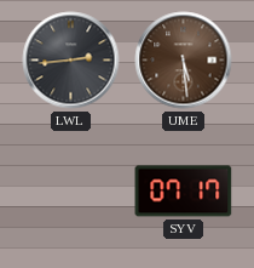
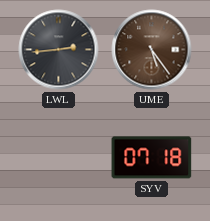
UME: 5:29 -> 5:24
SYV: 07:17 -> 07:18
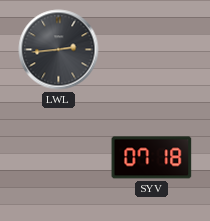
UME: 5:24 -> none
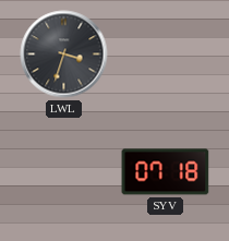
LWL: 2:44 -> 3:33
